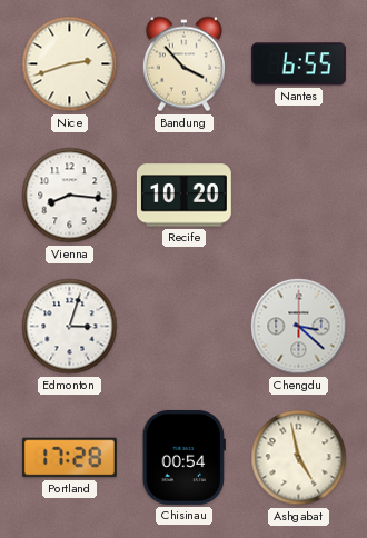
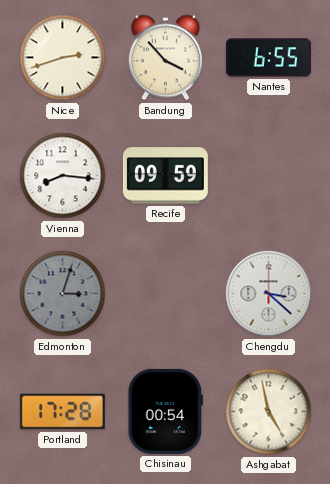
Recife: 10:20 -> 09:59
Edmonton dial: white -> grey
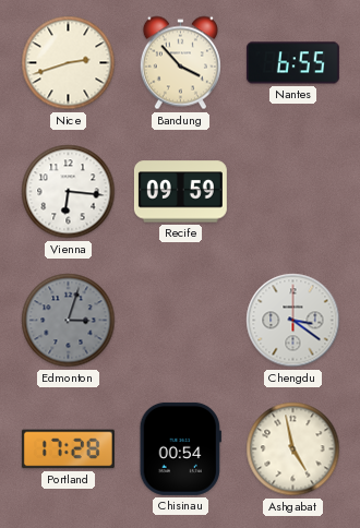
Vienna: 8:16 -> 6:16
Chengdu: 3:22 -> 3:21
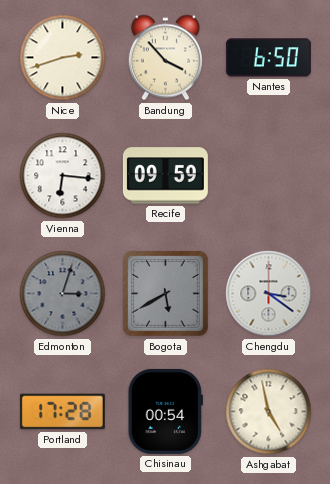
Nantes: 6:55 -> 6:50
Bogota: none -> 5:40
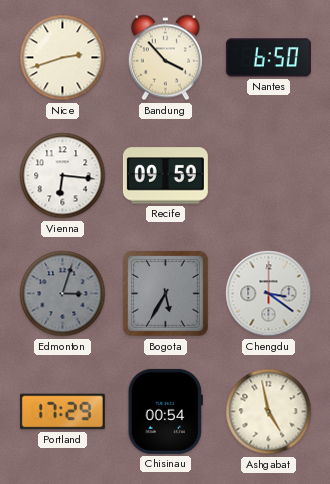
Bogota: 5:40 -> 5:35
Portland: 17:28 -> 17:29
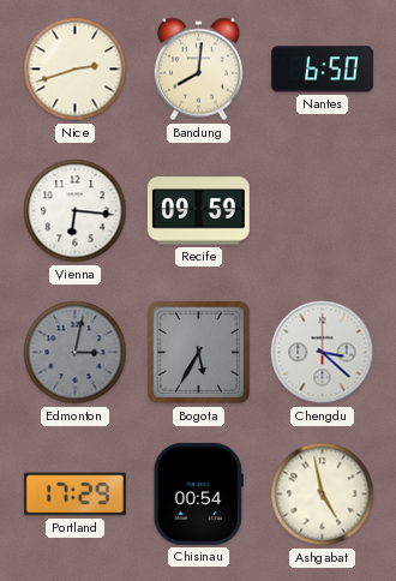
Bandung: 3:53 -> 8:01
Edmonton: 3:03 -> 3:02
Chengdu: 3:21 -> 3:22
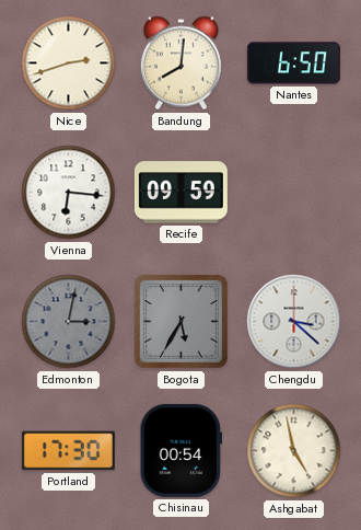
Portland: 17:29 -> 17:30
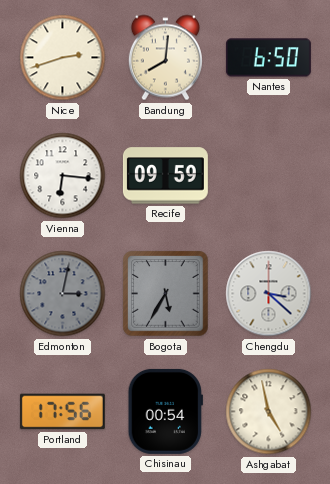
Portland: 17:30 -> 17:56
